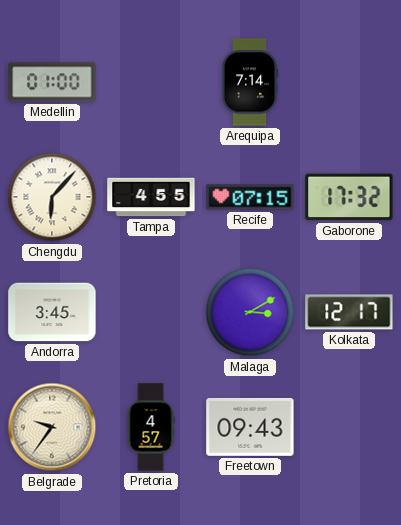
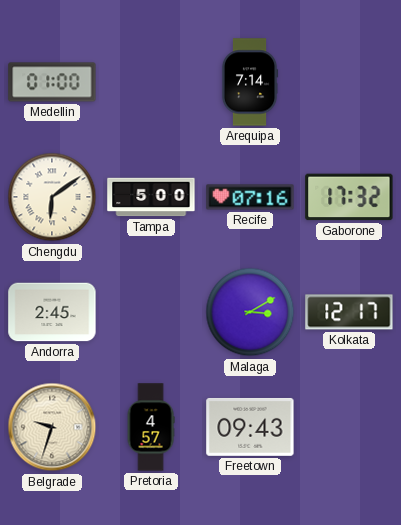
Chengdu: 6:07 -> 6:09
Tampa: 4:55 -> 5:00
Recife: 07:15 -> 07:16
Andorra: 3:45 -> 2:45
Belgrade: 9:36 -> 9:33
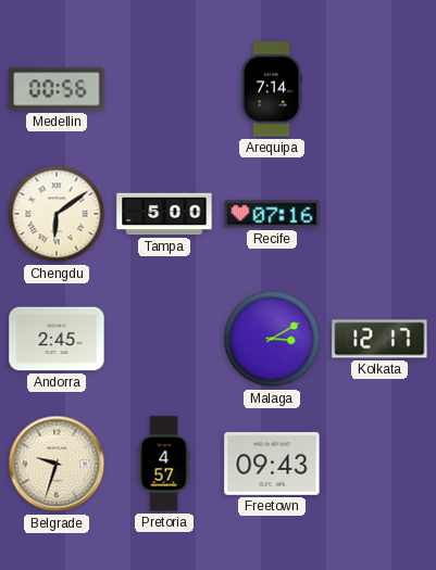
Medellin: 01:00 -> 00:56
Gaborone: 17:32 -> none
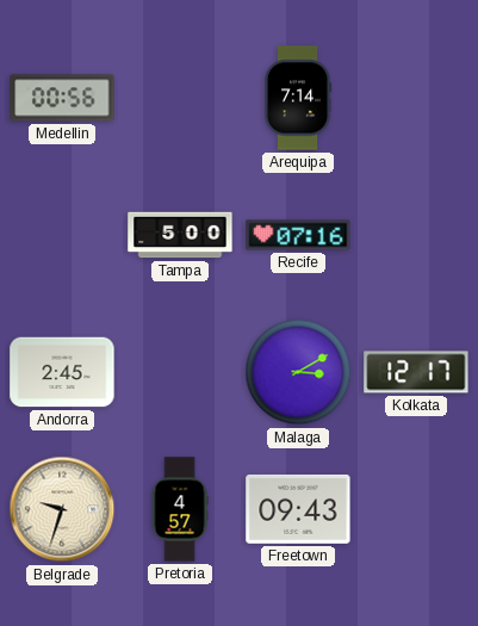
Chengdu: 6:09 -> none
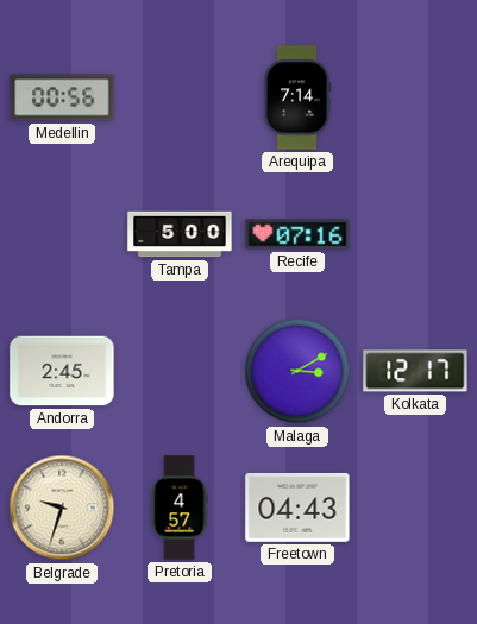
Freetown: 09:43 -> 04:43
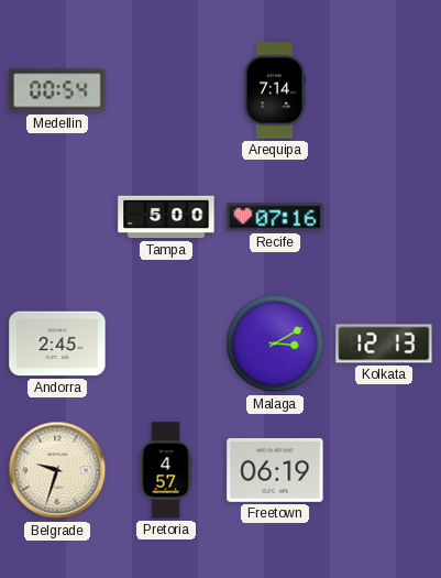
Medellin: 00:56 -> 00:54
Kolkata: 12:17 -> 12:13
Freetown: 04:43 -> 06:19
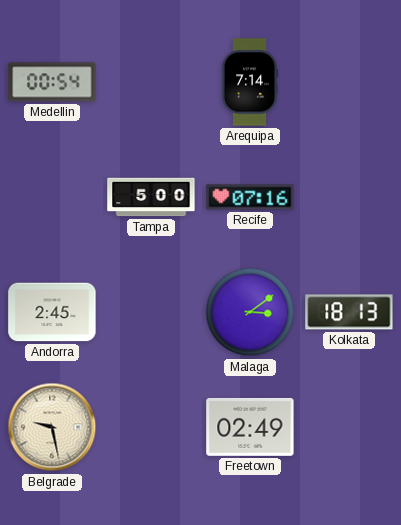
Malaga: 3:10 -> 3:09
Kolkata: 12:13 -> 18:13
Belgrade: 9:33 -> 9:28
Pretoria: 4:57 -> none
Freetown: 06:19 -> 02:49
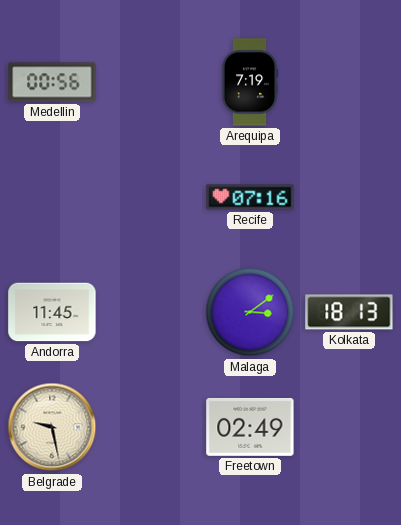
Medellin: 00:54 -> 00:56
Arequipa: 7:14 -> 7:19
Tampa: 5:00 -> none
Andorra: 2:45 -> 11:45
